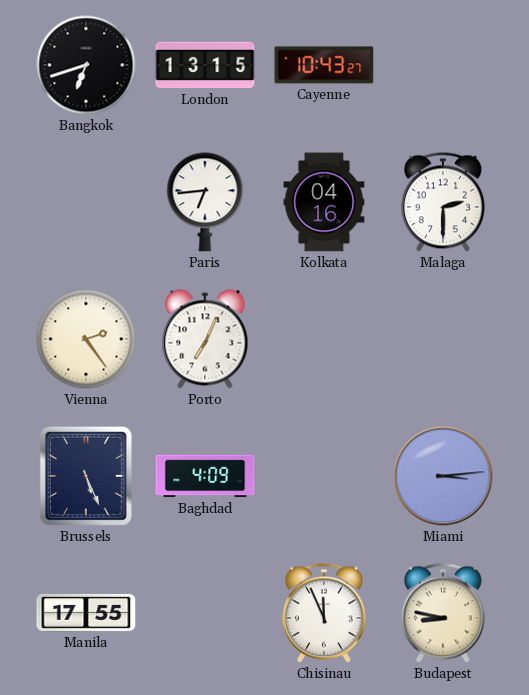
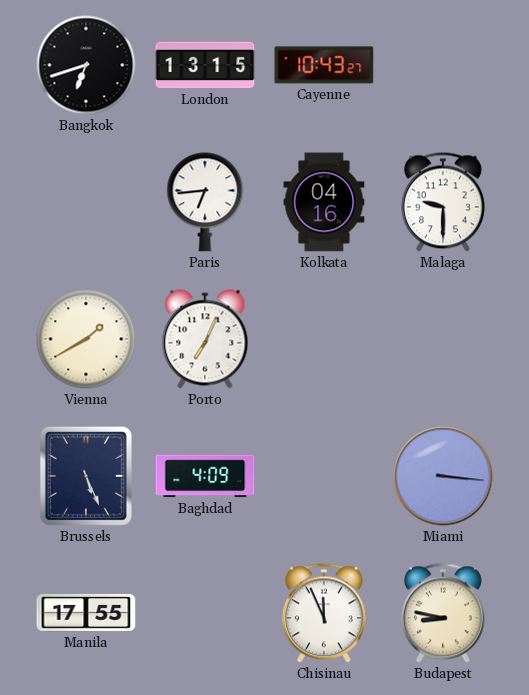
Malaga: 2:30 -> 9:30
Vienna: 2:24 -> 1:40
Miami: 3:14 -> 3:16
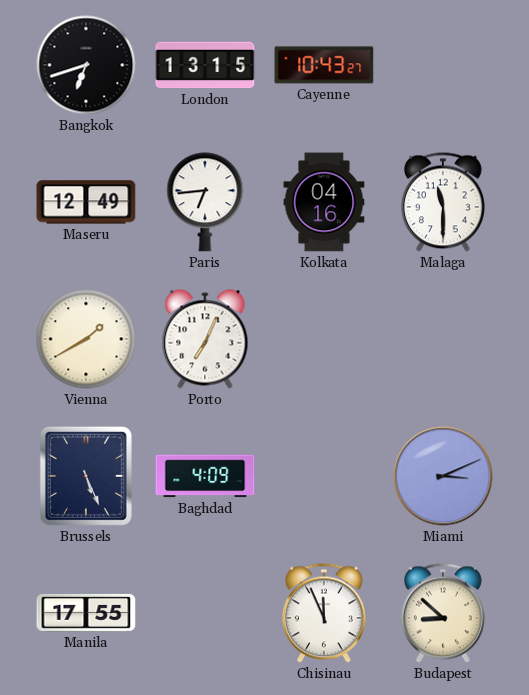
Maseru: none -> 12:49
Malaga: 9:30 -> 11:30
Miami: 3:16 -> 3:11
Budapest: 8:47 -> 8:52
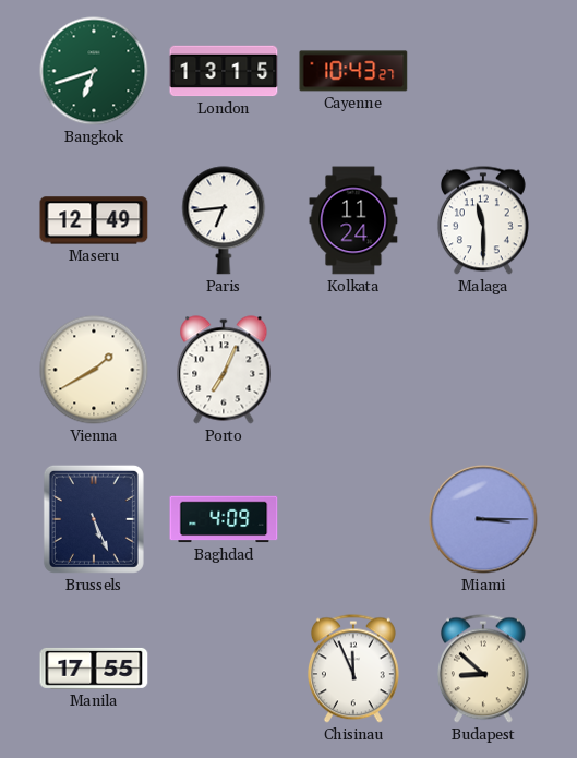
Bangkok dial: black -> green
Kolkata: 04:16 -> 11:24
Miami: 3:11 -> 3:15
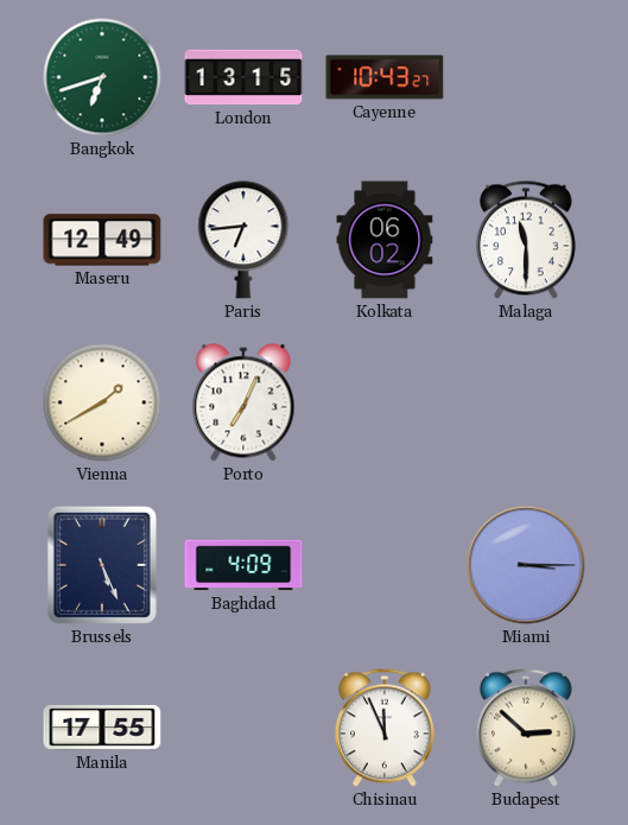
Kolkata: 11:24 -> 06:02
Budapest: 8:52 -> 2:52
